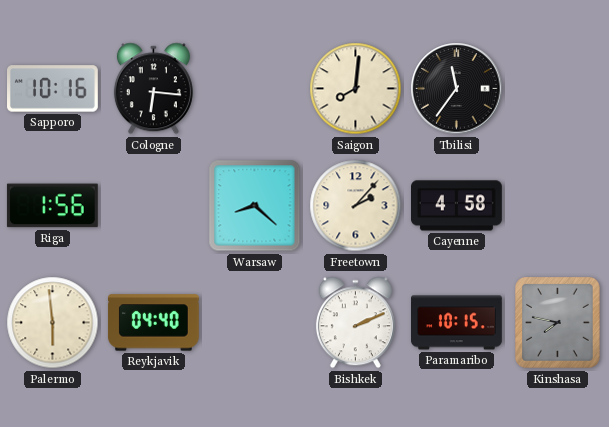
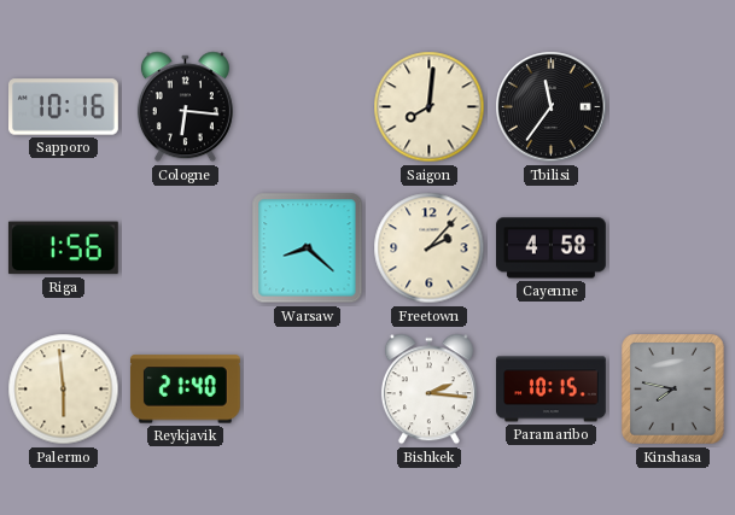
Reykjavik: 04:40 -> 21:40
Bishkek: 2:11 -> 2:16
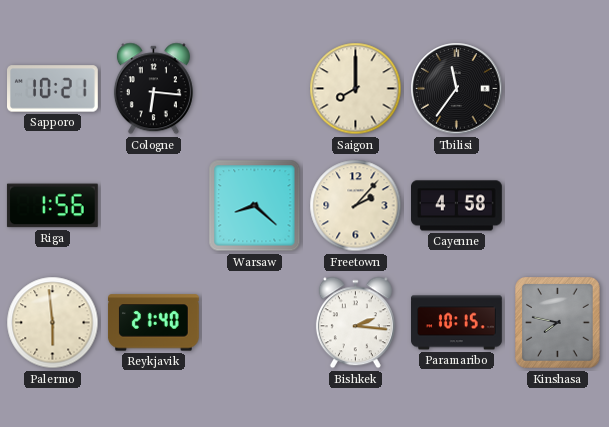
Sapporo: 10:16 -> 10:21
Saigon: 8:01 -> 8:00
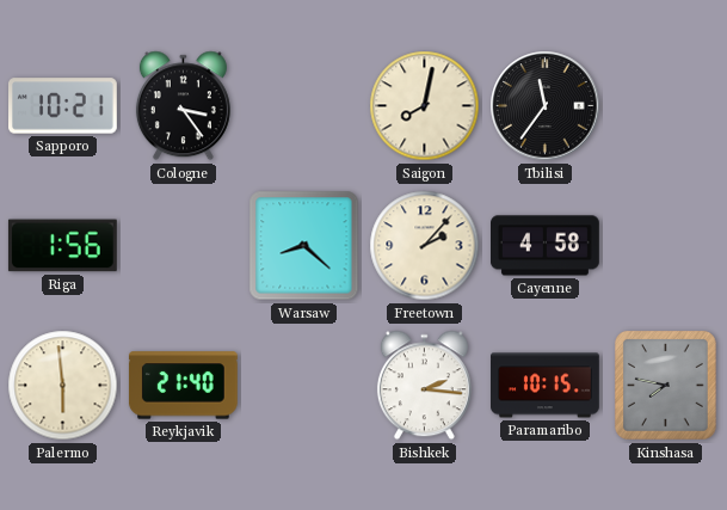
Cologne: 6:16 -> 3:24
Saigon: 8:00 -> 8:02
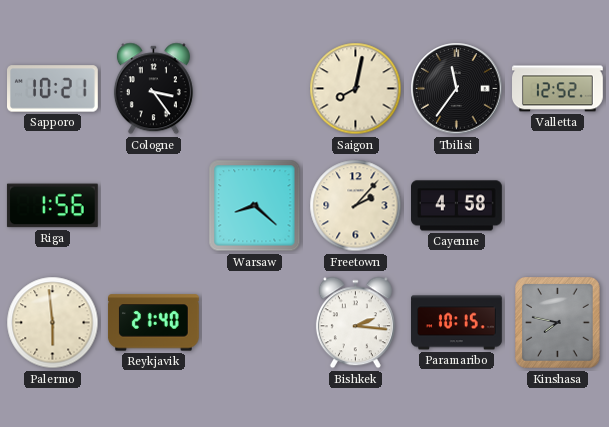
Valletta: none -> 12:52
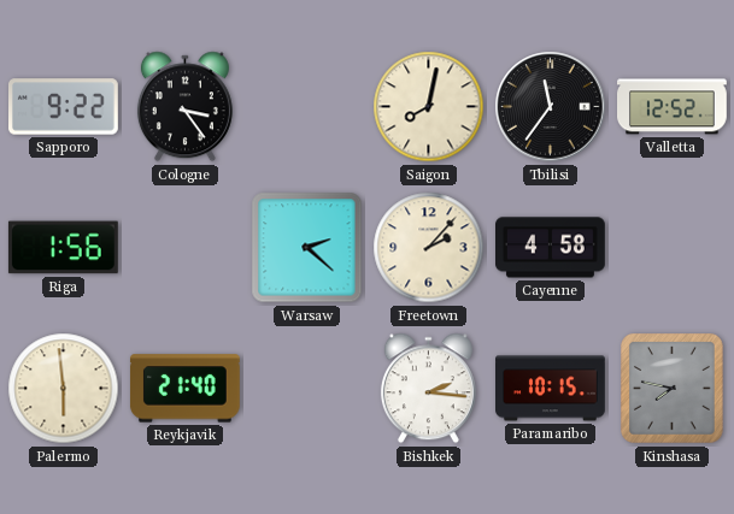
Sapporo: 10:21 -> 9:22
Warsaw: 8:22 -> 2:22
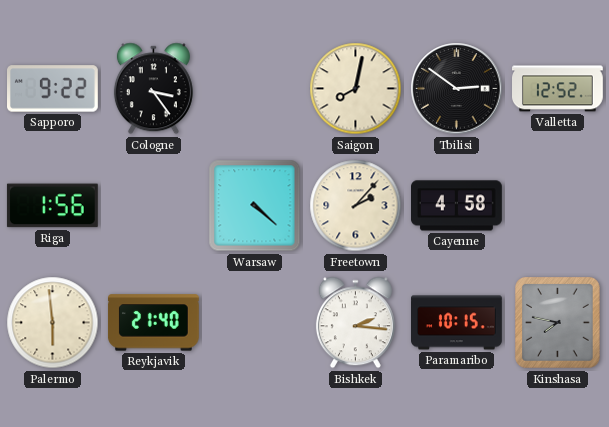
Tbilisi: 11:36 -> 2:51
Warsaw: 2:22 -> 4:22
